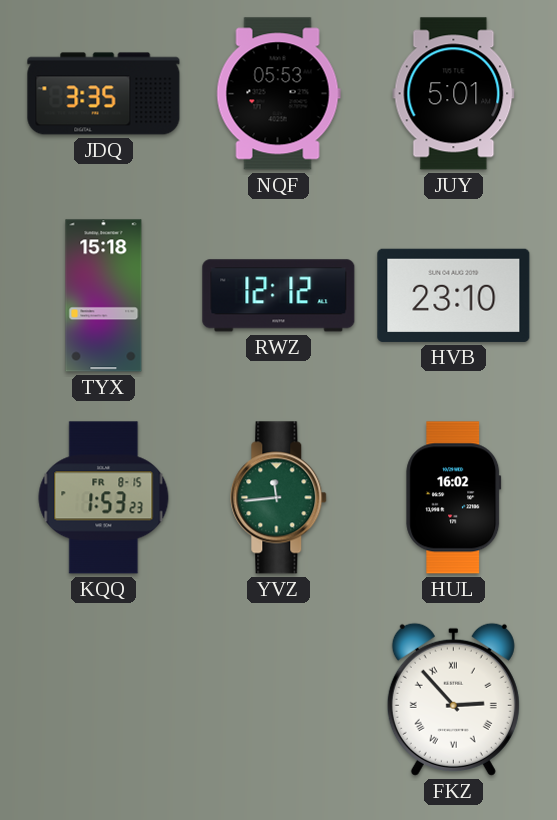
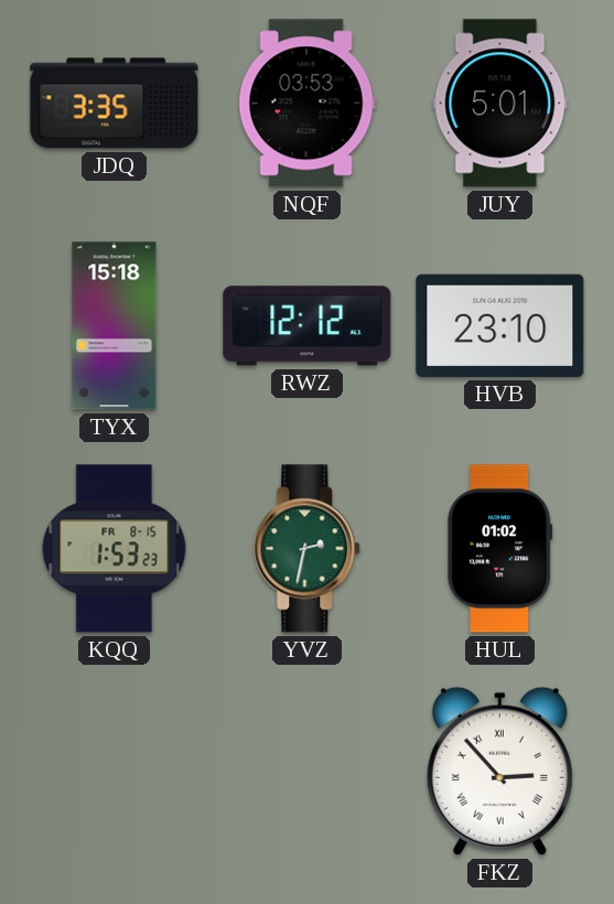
NQF: 05:53 -> 03:53
YVZ: 11:44 -> 2:32
HUL: 16:02 -> 01:02
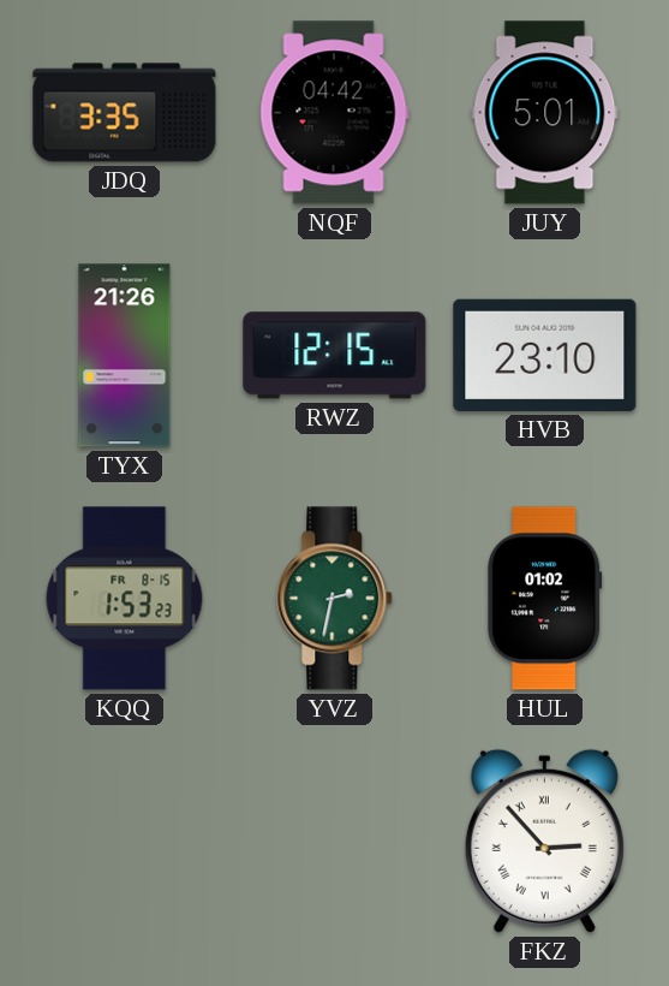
NQF: 03:53 -> 04:42
TYX: 15:18 -> 21:26
RWZ: 12:12 -> 12:15
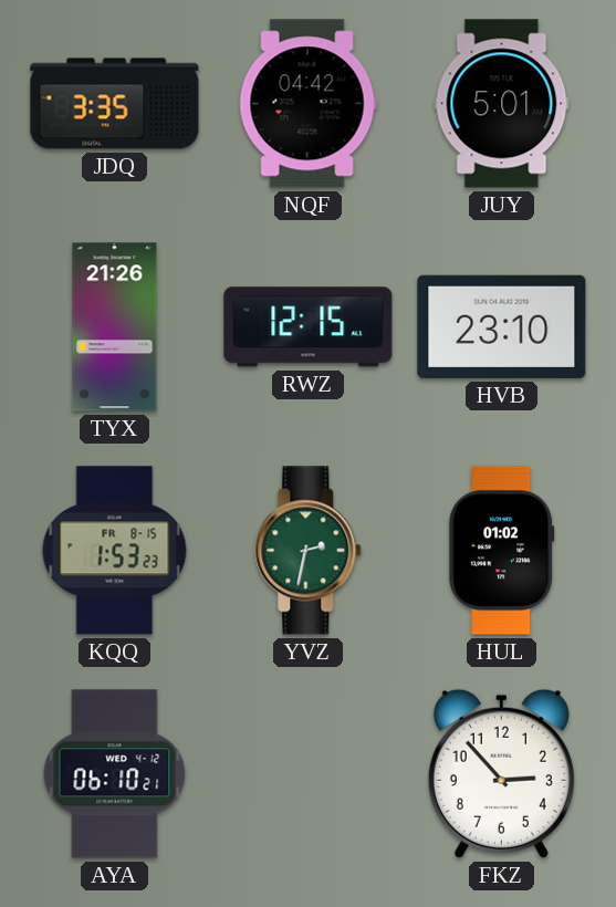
AYA: none -> 06:10
FKZ numerals: Roman -> Arabic
